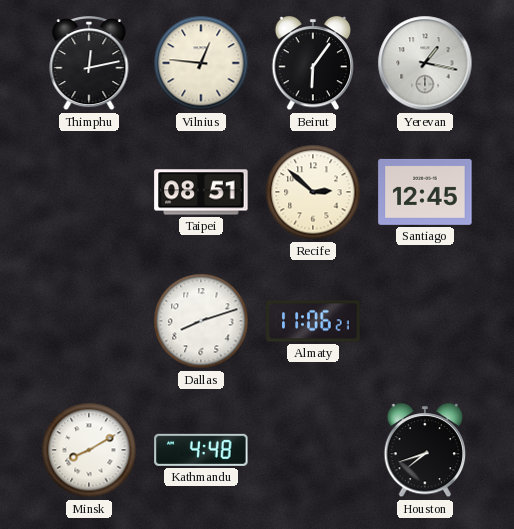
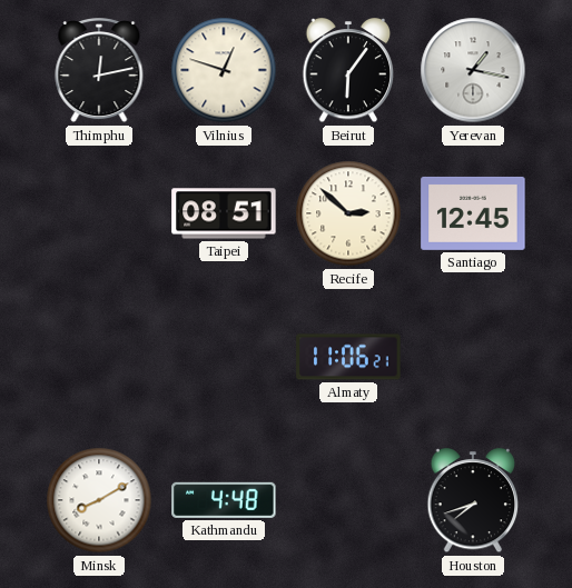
Vilnius: 12:46 -> 12:48
Dallas: 8:12 -> none
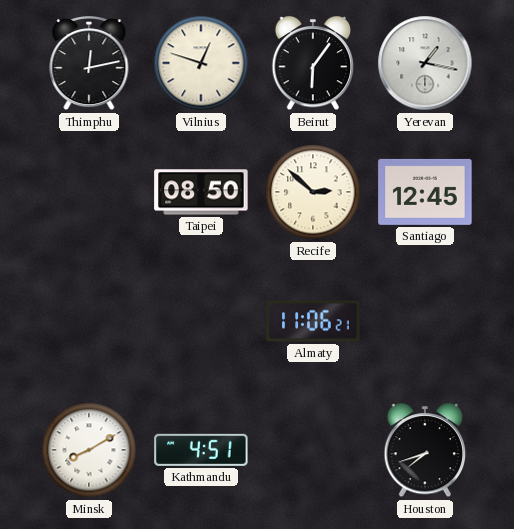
Taipei: 08:51 -> 08:50
Kathmandu: 4:48 -> 4:51
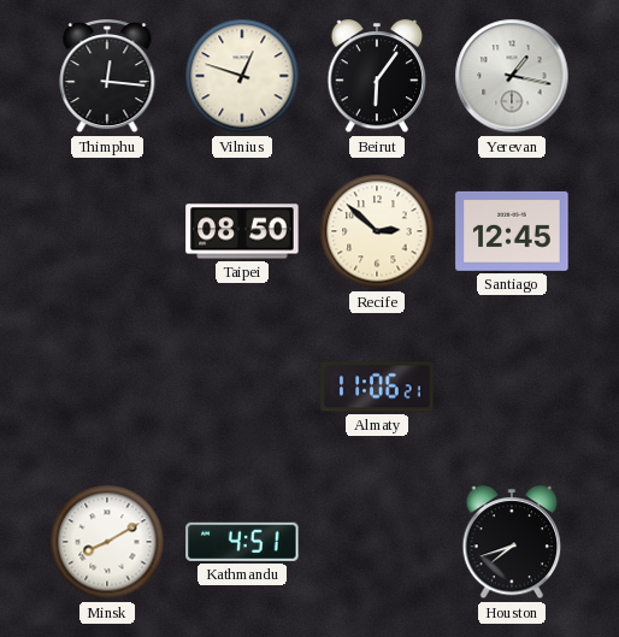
Thimphu: 12:13 -> 12:16
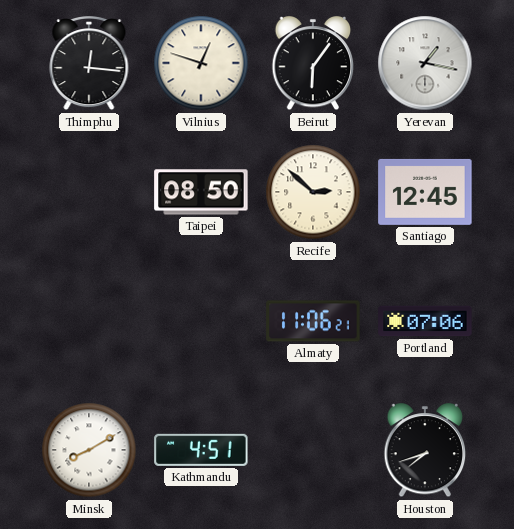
Portland: none -> 07:06
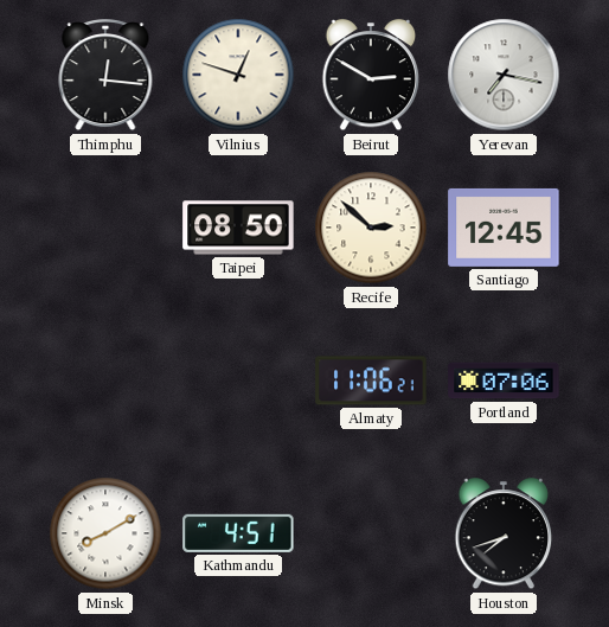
Beirut: 6:06 -> 2:50
Yerevan: 1:17 -> 7:17
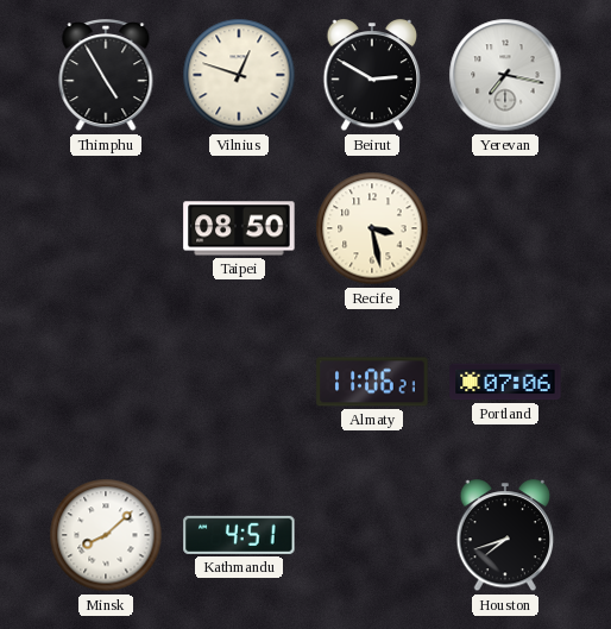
Thimphu: 12:16 -> 4:55
Recife: 2:52 -> 3:28
Santiago: 12:45 -> none
Minsk: 8:10 -> 8:08
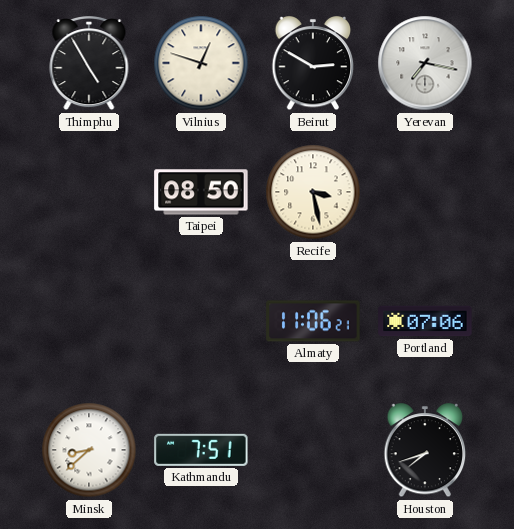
Minsk: 8:08 -> 8:38
Kathmandu: 4:51 -> 7:51
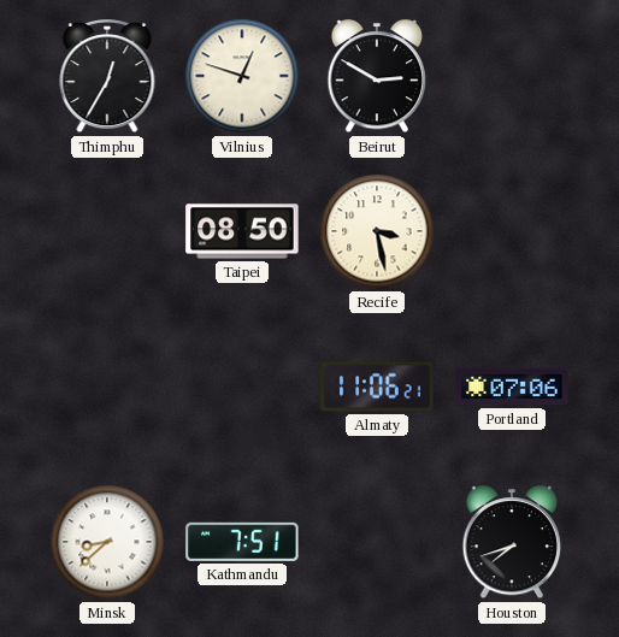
Thimphu: 4:55 -> 12:35
Yerevan: 7:17 -> none
